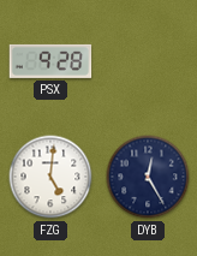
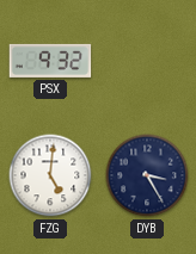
PSX: 9:28 -> 9:32
DYB: 12:25 -> 3:25
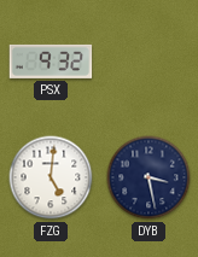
DYB: 3:25 -> 3:28
